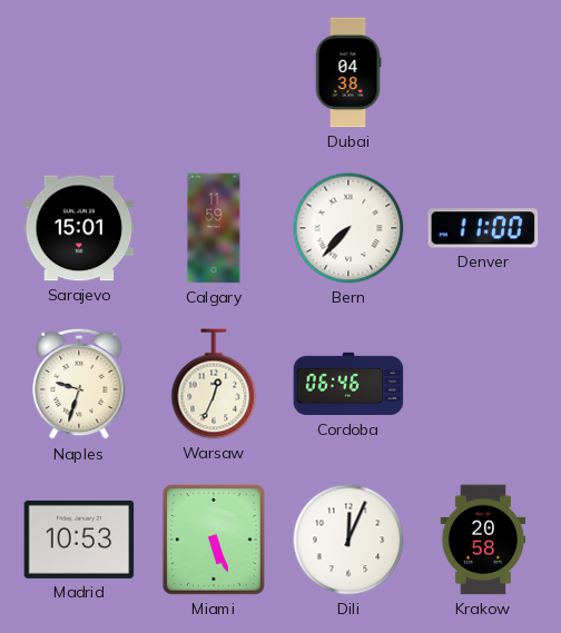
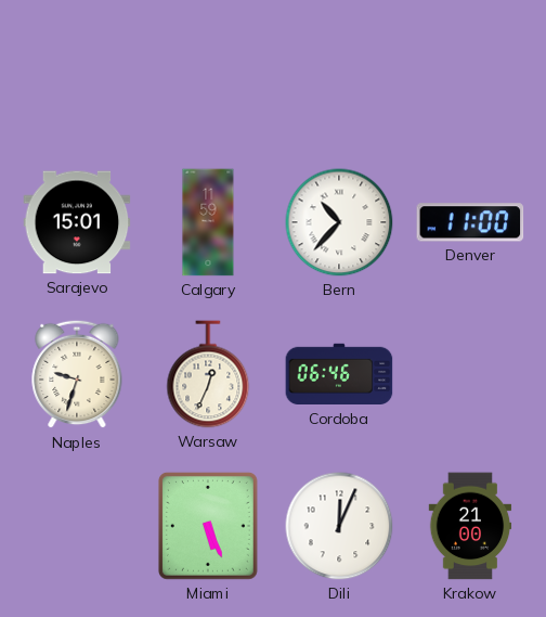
Dubai: 04:38 -> none
Bern: 7:37 -> 10:37
Madrid: 10:53 -> none
Krakow: 20:58 -> 21:00
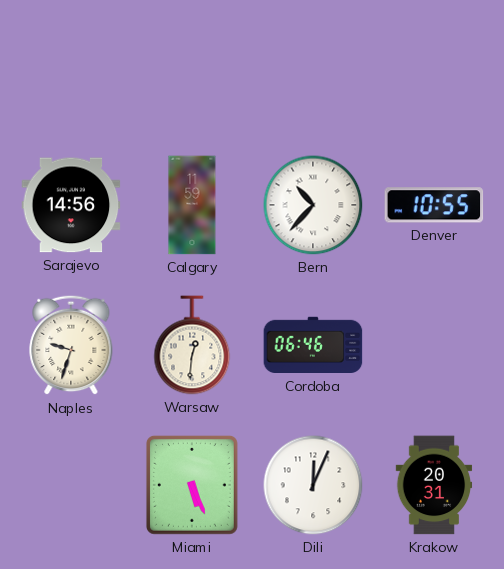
Sarajevo: 15:01 -> 14:56
Denver: 11:00 -> 10:55
Warsaw: 12:34 -> 12:31
Krakow: 21:00 -> 20:31
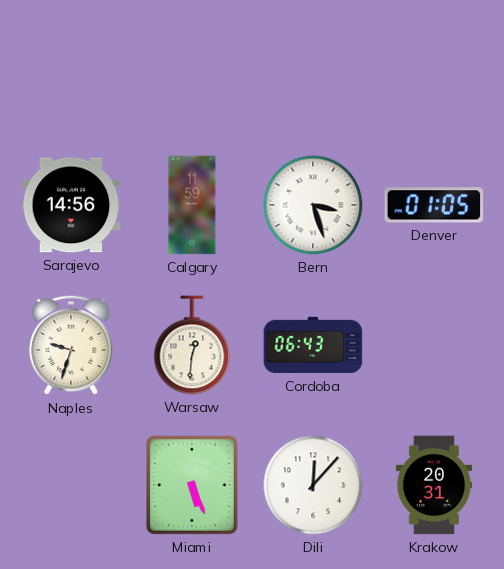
Bern: 10:37 -> 3:27
Denver: 10:55 -> 01:05
Cordoba: 06:46 -> 06:43
Dili: 12:04 -> 12:07
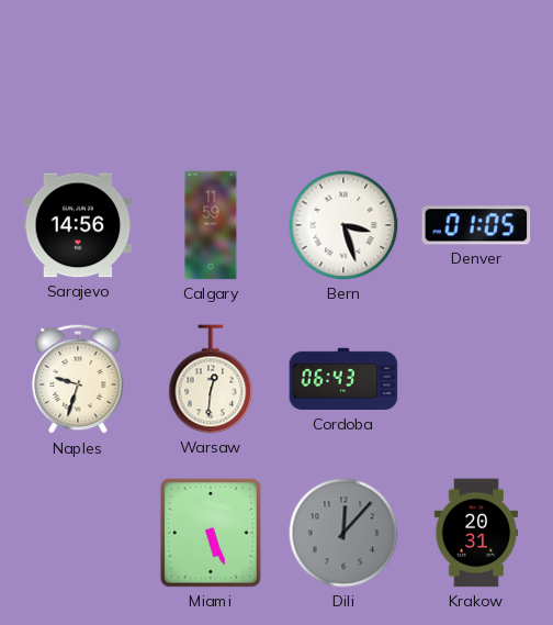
Dili dial: white -> grey
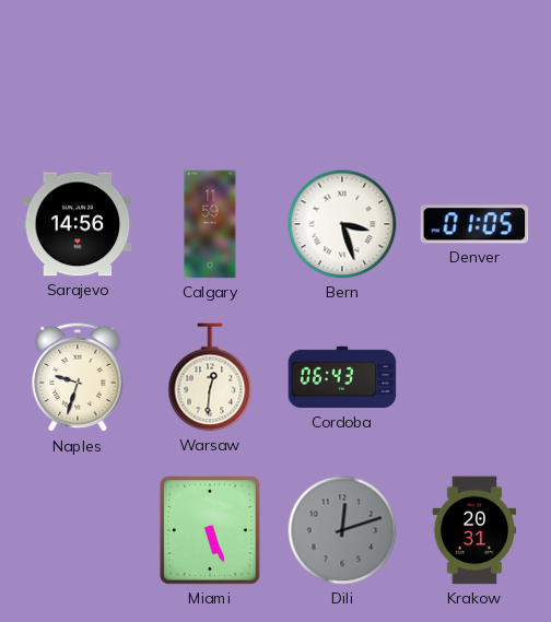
Dili: 12:07 -> 12:12
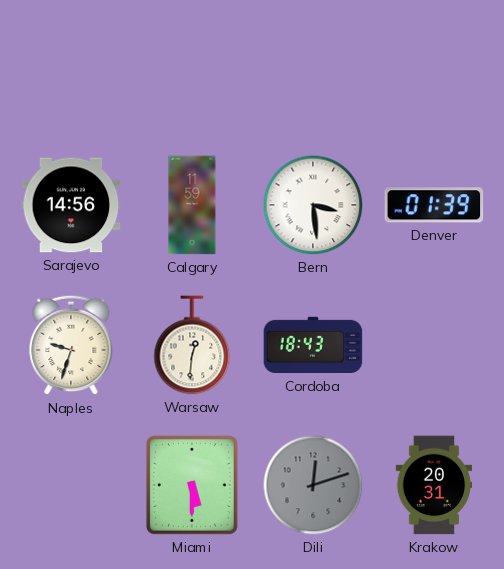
Bern: 3:27 -> 3:29
Denver: 01:05 -> 01:39
Cordoba: 06:43 -> 18:43
Miami: 5:26 -> 5:30
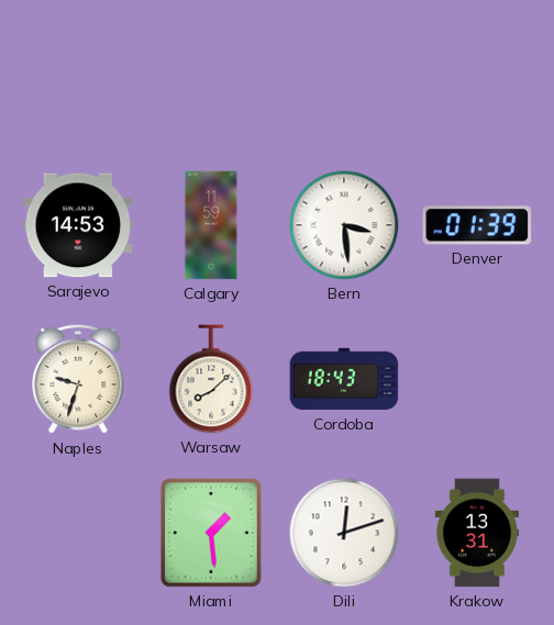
Sarajevo: 14:56 -> 14:53
Warsaw: 12:31 -> 8:08
Miami: 5:30 -> 1:29
Dili dial: grey -> white
Krakow: 20:31 -> 13:31
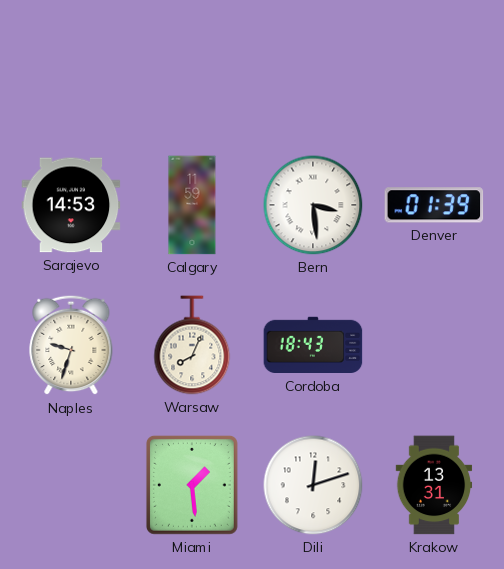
Warsaw: 8:08 -> 8:04
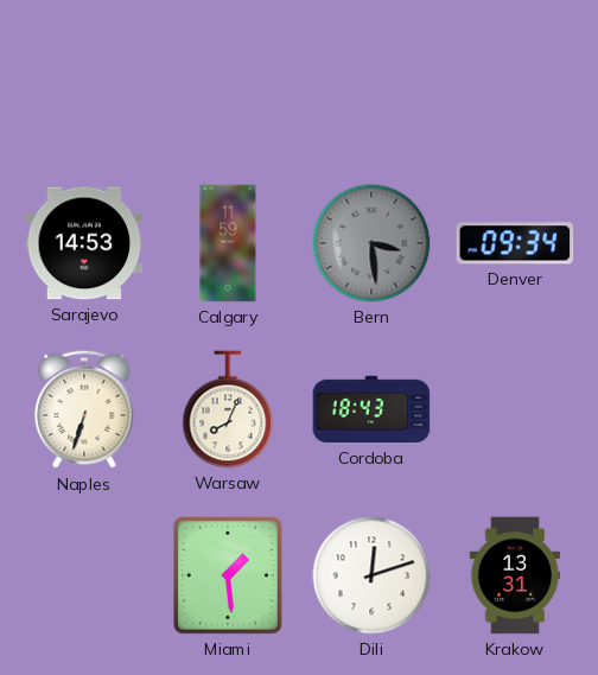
Bern dial: white -> grey
Denver: 01:39 -> 09:34
Naples: 9:33 -> 6:33
